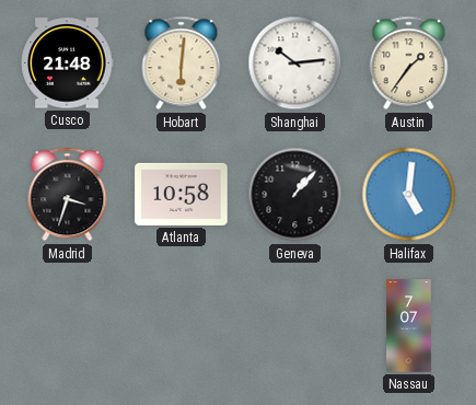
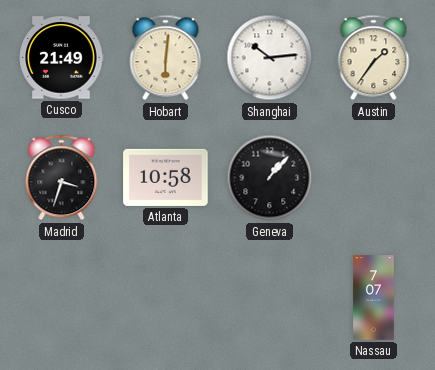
Cusco: 21:48 -> 21:49
Halifax: 5:01 -> none
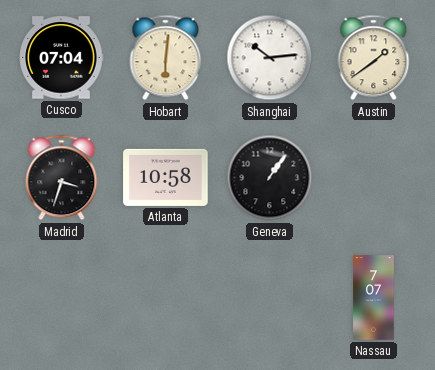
Cusco: 21:49 -> 07:04
Austin: 1:36 -> 1:39
Geneva: 1:07 -> 1:06
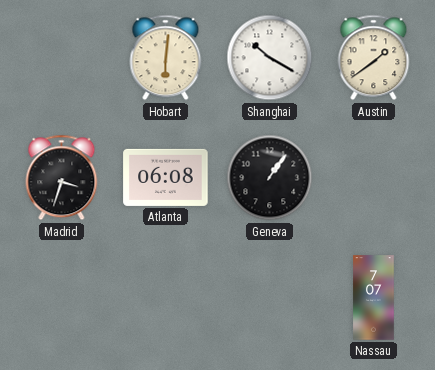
Cusco: 07:04 -> none
Shanghai: 10:14 -> 10:20
Atlanta: 10:58 -> 06:08
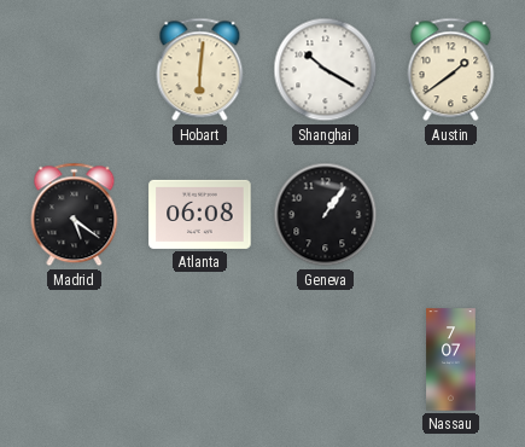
Madrid: 3:33 -> 5:21
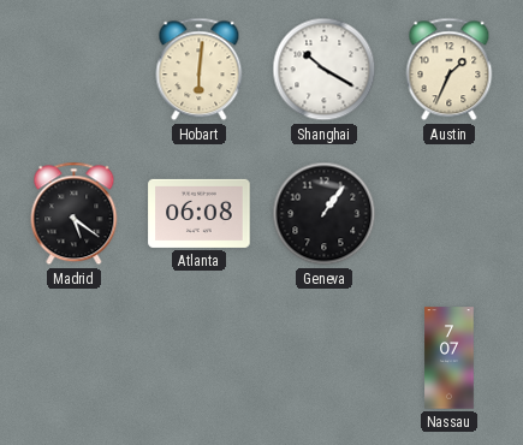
Austin: 1:39 -> 1:34
